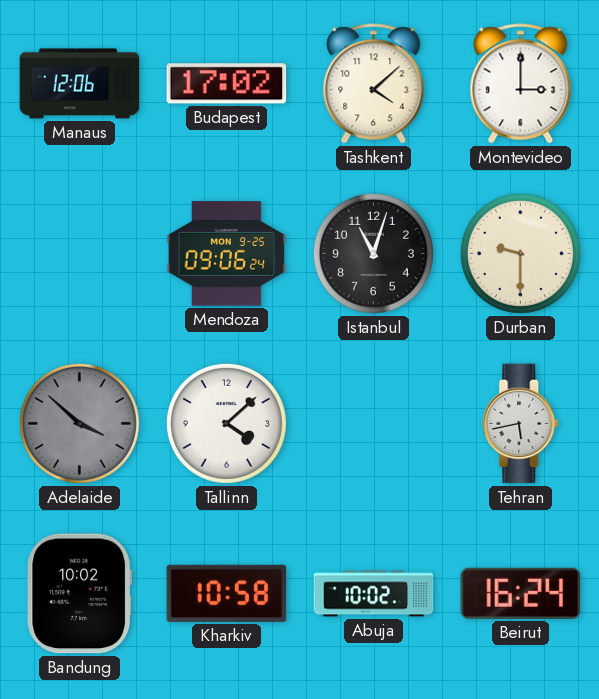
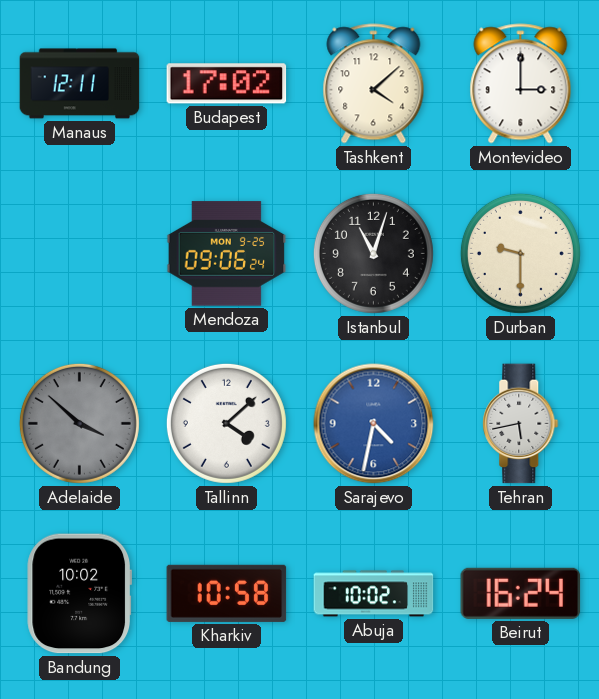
Manaus: 12:06 -> 12:11
Sarajevo: none -> 4:32
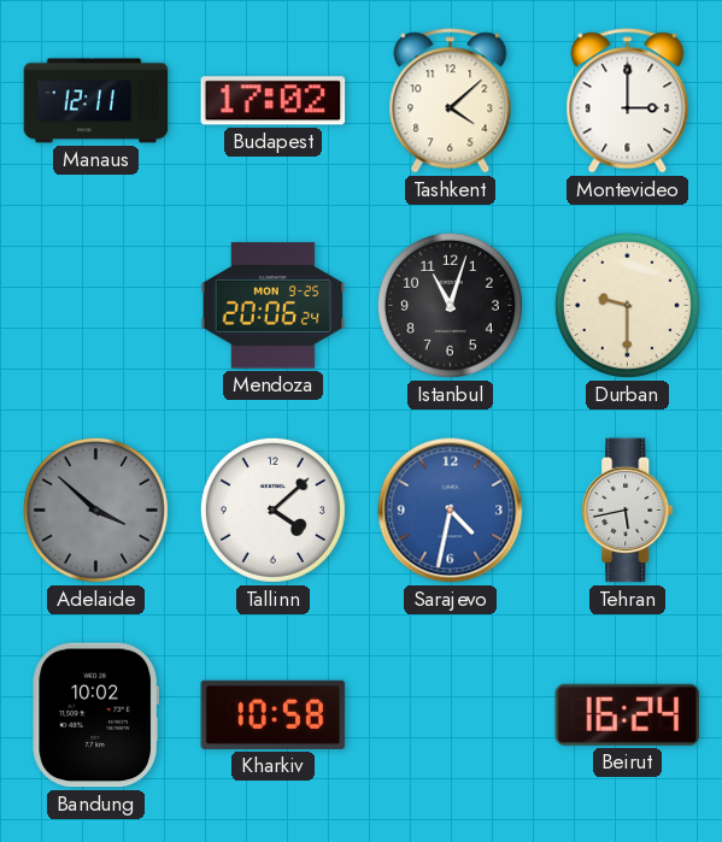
Mendoza: 09:06 -> 20:06
Abuja: 10:02 -> none
